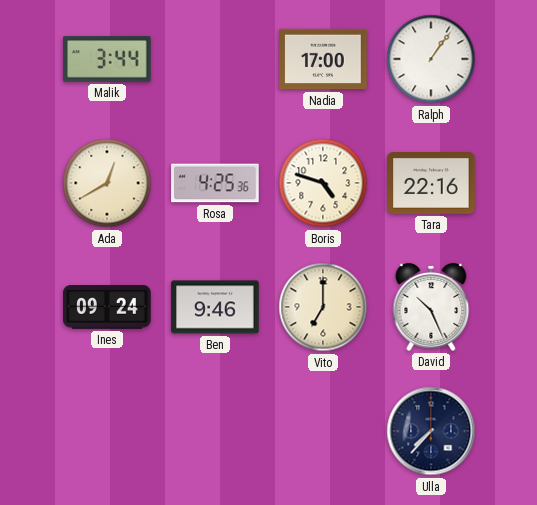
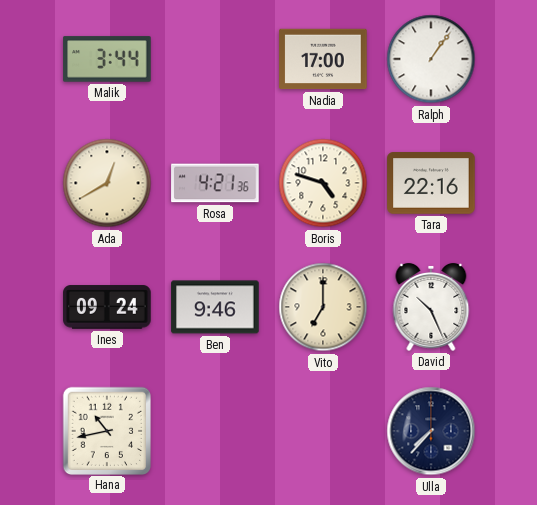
Rosa: 4:25 -> 4:21
Hana: none -> 10:43
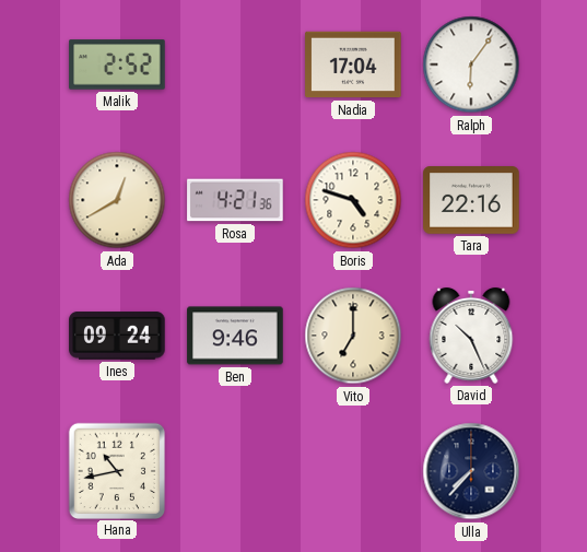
Malik: 3:44 -> 2:52
Nadia: 17:00 -> 17:04
Ralph: 1:06 -> 6:06
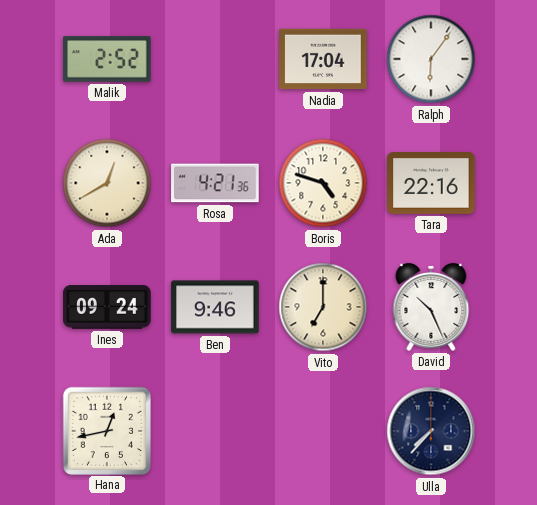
Hana: 10:43 -> 12:43
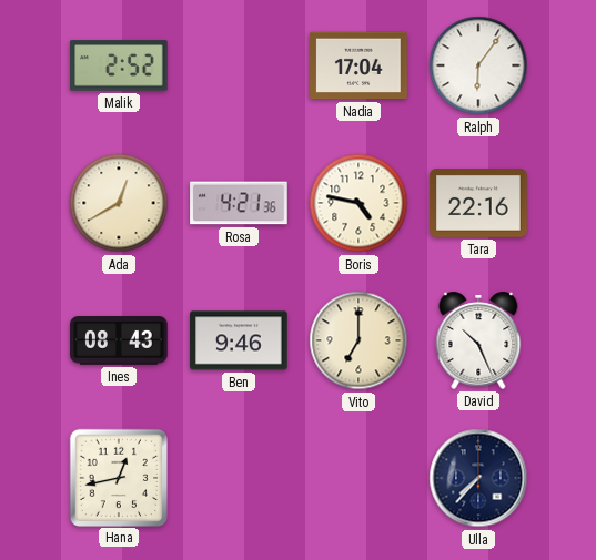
Boris: 4:48 -> 4:47
Ines: 09:24 -> 08:43
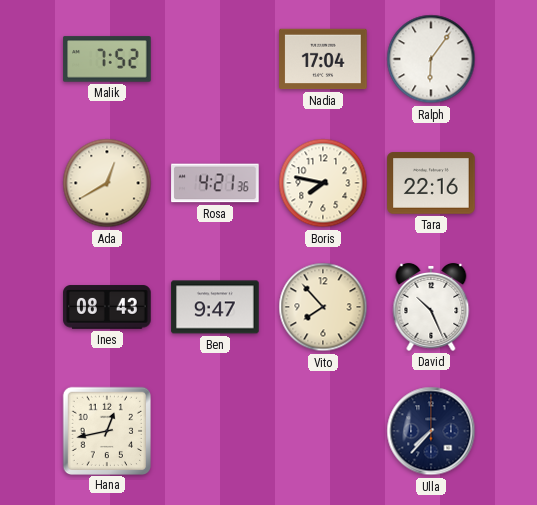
Malik: 2:52 -> 7:52
Boris: 4:47 -> 7:47
Ben: 9:46 -> 9:47
Vito: 7:00 -> 7:53
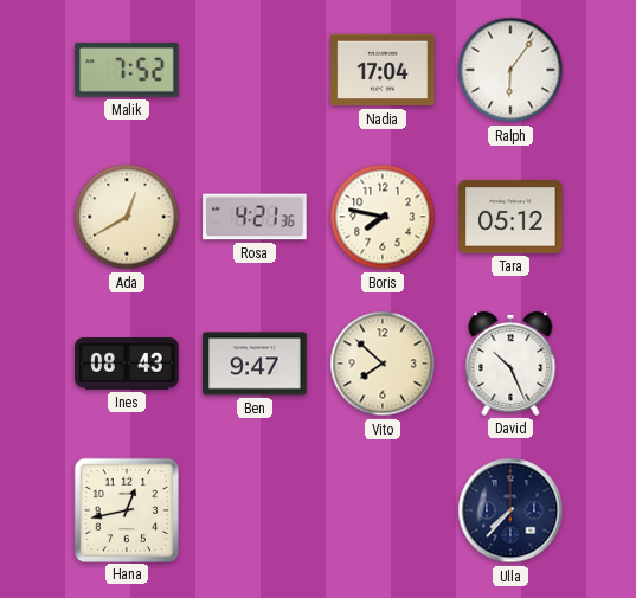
Tara: 22:16 -> 05:12
Vito: 7:53 -> 7:52
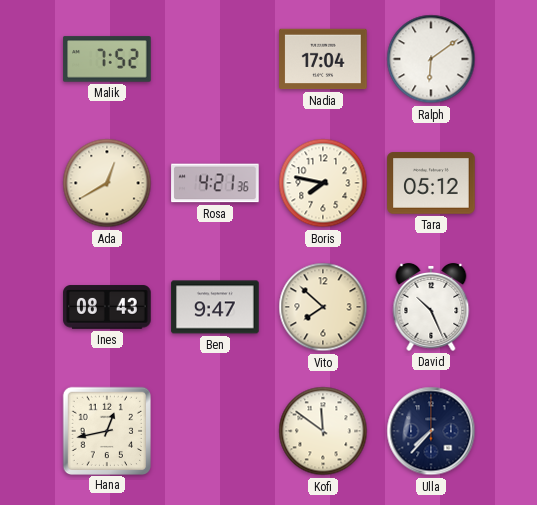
Ralph: 6:06 -> 6:09
Kofi: none -> 11:51
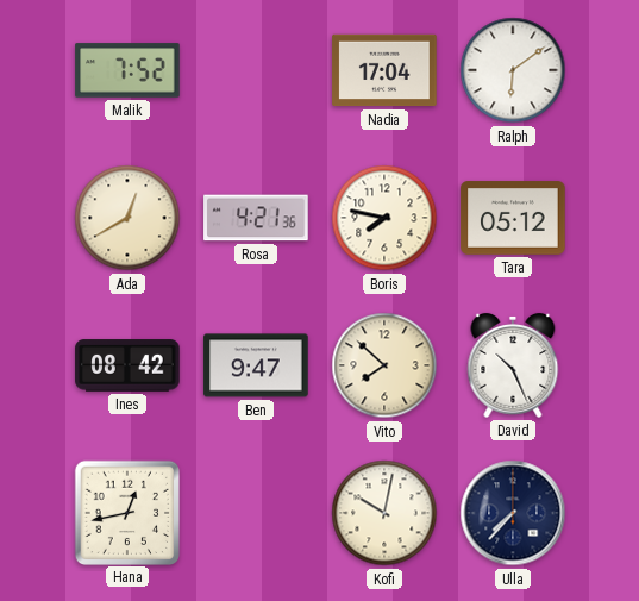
Ines: 08:43 -> 08:42
Kofi: 11:51 -> 10:02
